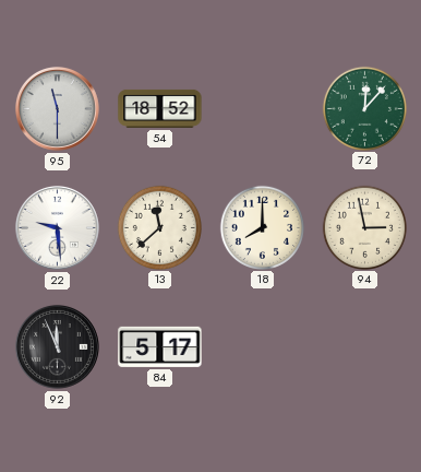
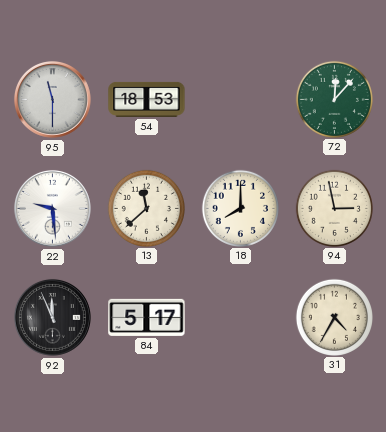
54: 18:52 -> 18:53
31: none -> 4:35
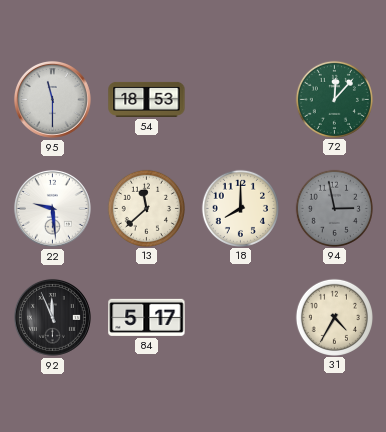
94 dial: cream -> grey
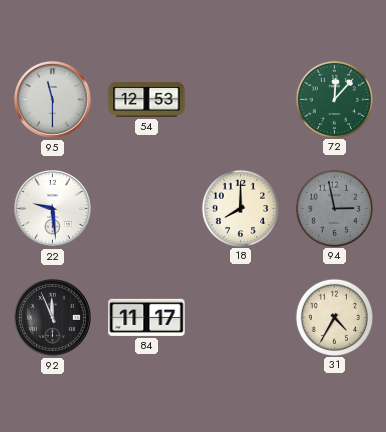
54: 18:53 -> 12:53
13: 11:38 -> none
84: 5:17 -> 11:17
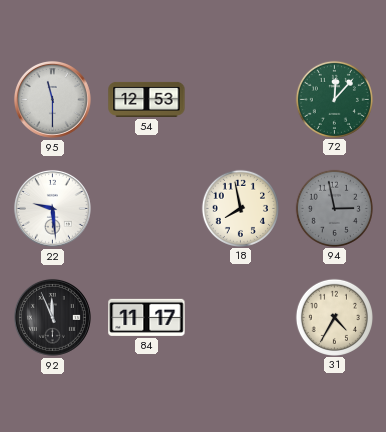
18: 8:00 -> 7:58
